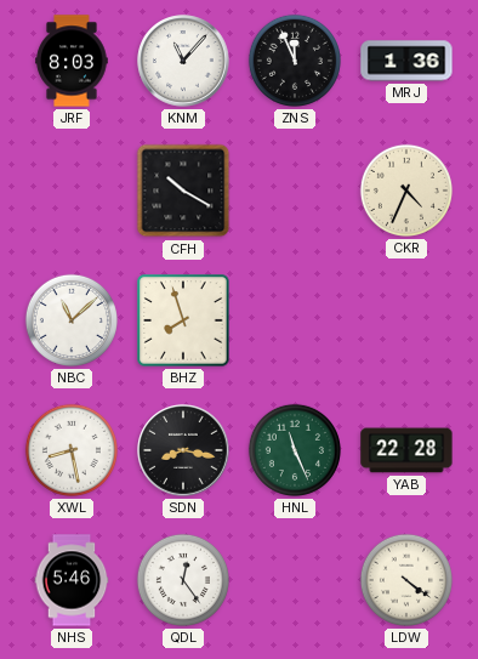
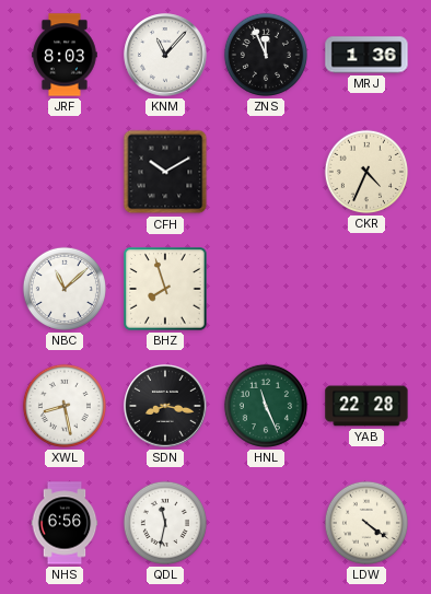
CFH: 10:20 -> 10:10
NHS: 5:46 -> 6:56
QDL: 12:24 -> 11:32
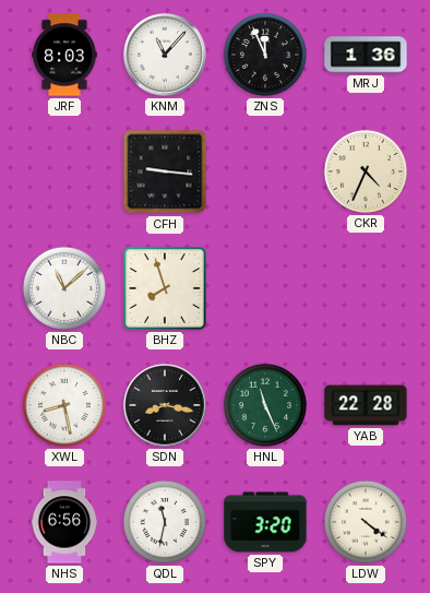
CFH: 10:10 -> 9:16
SPY: none -> 3:20
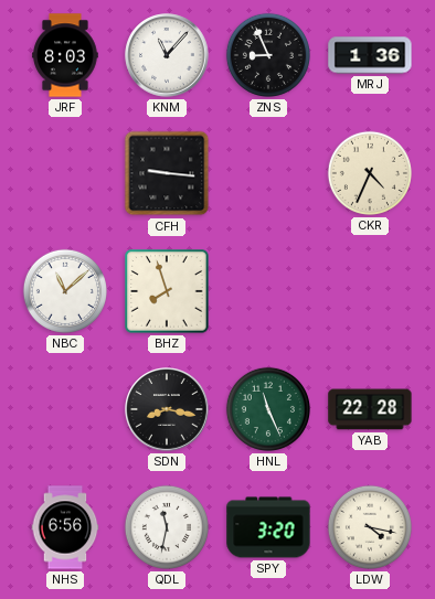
ZNS: 11:56 -> 8:56
XWL: 8:28 -> none
LDW: 4:21 -> 4:17
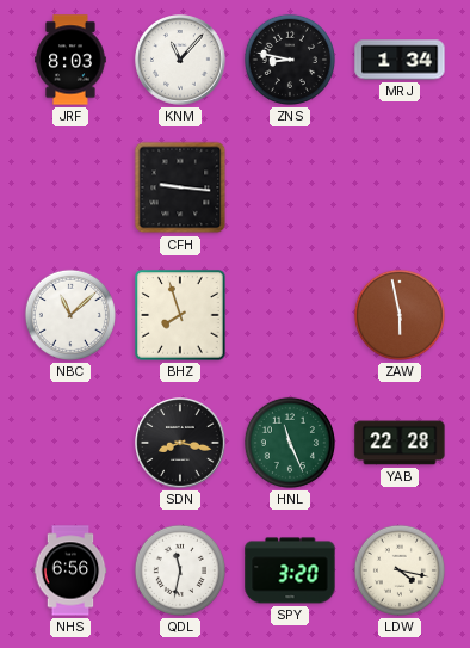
ZNS: 8:56 -> 8:47
MRJ: 1:36 -> 1:34
CKR: 4:34 -> none
ZAW: none -> 5:58
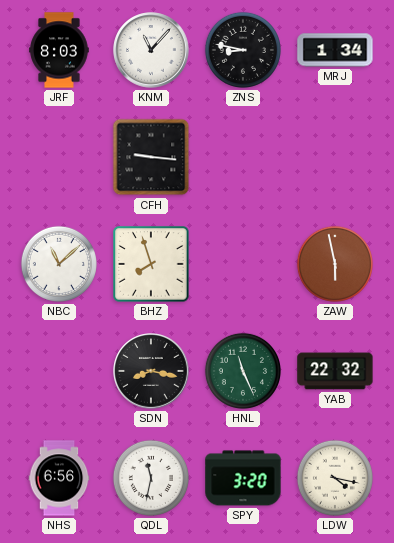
YAB: 22:28 -> 22:32
